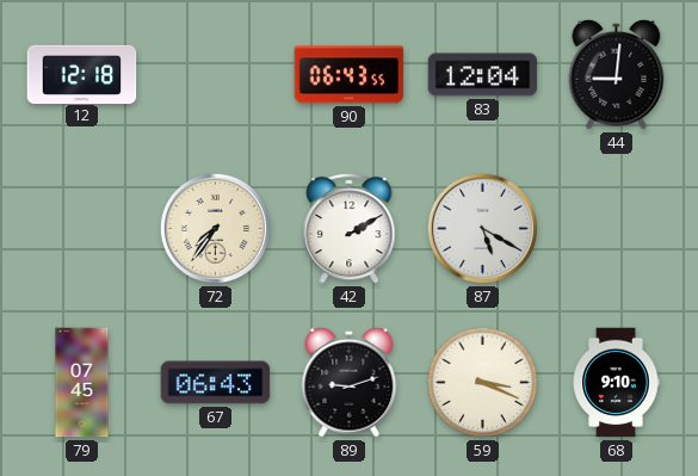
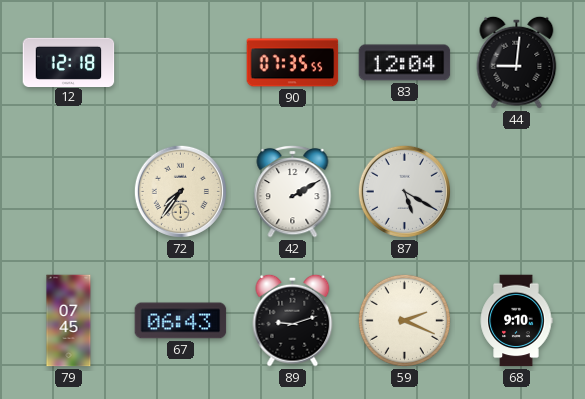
90: 06:43 -> 07:35
59: 3:19 -> 2:19
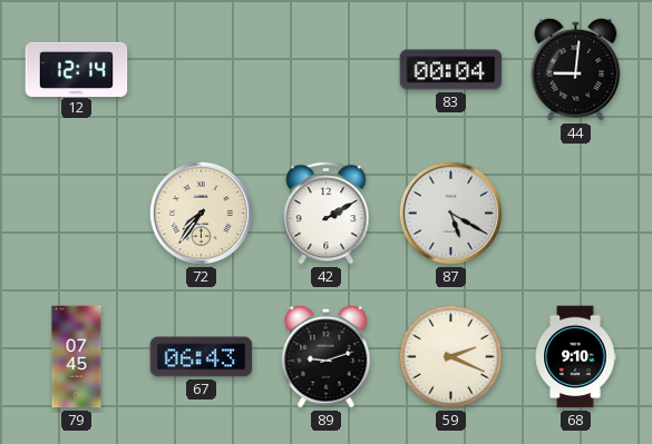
12: 12:18 -> 12:14
90: 07:35 -> none
83: 12:04 -> 00:04
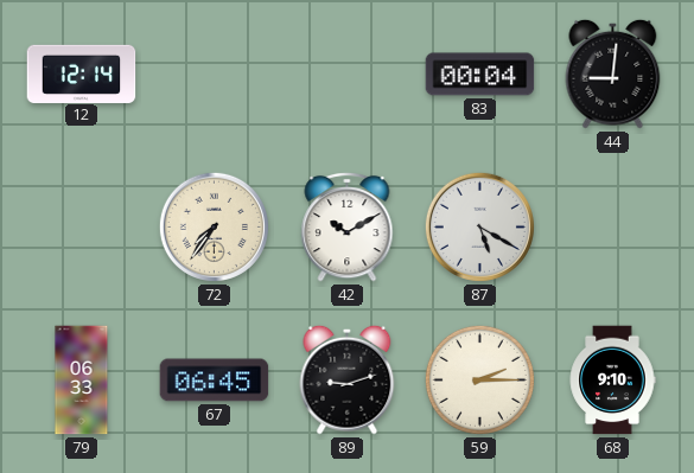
42: 2:10 -> 10:10
79: 07:45 -> 06:33
67: 06:43 -> 06:45
59: 2:19 -> 2:15
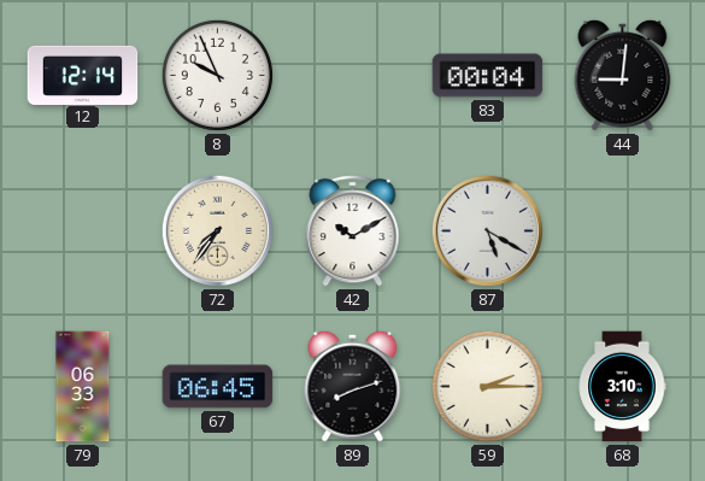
8: none -> 9:56
89: 9:12 -> 8:12
68: 9:10 -> 3:10
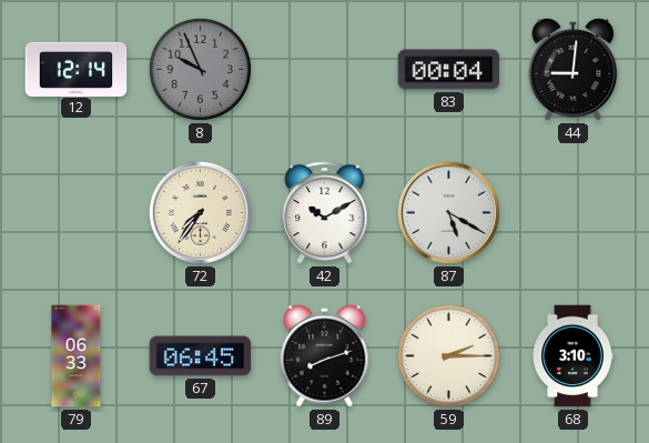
8 dial: white -> grey
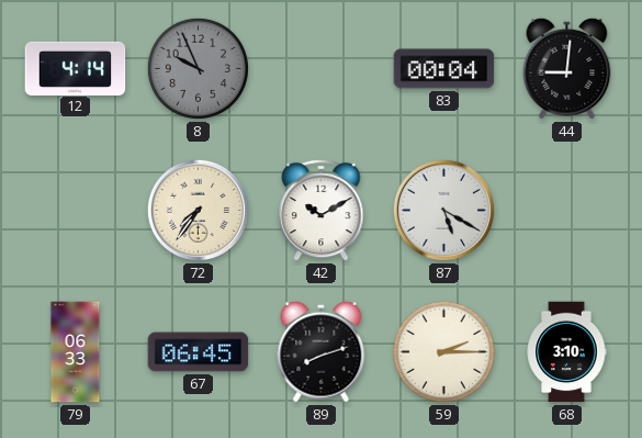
12: 12:14 -> 4:14
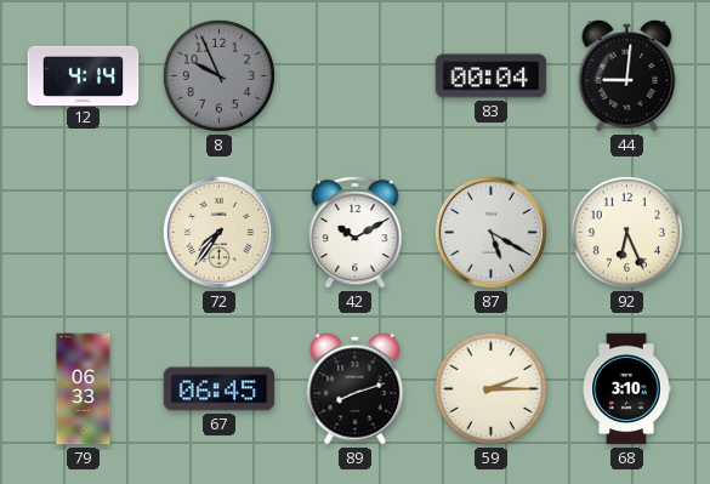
92: none -> 6:26
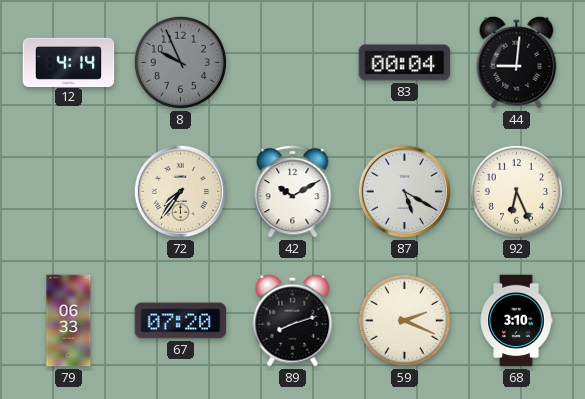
67: 06:45 -> 07:20
59: 2:15 -> 2:19
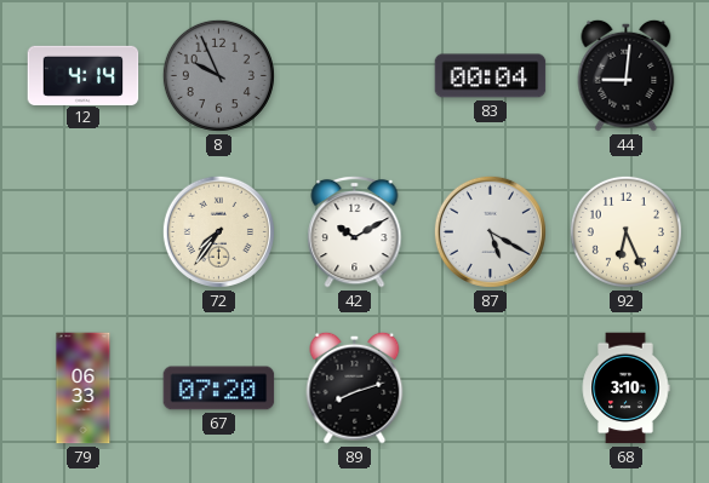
59: 2:19 -> none
